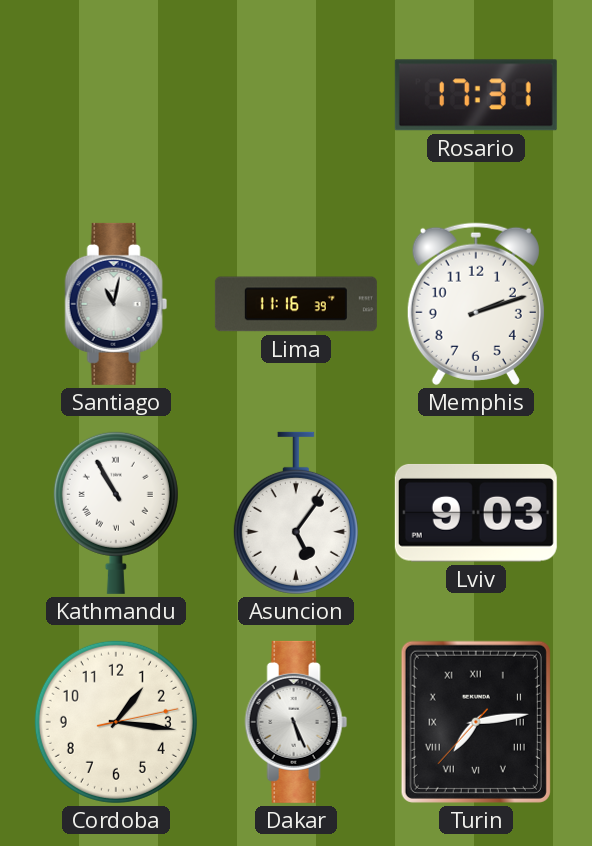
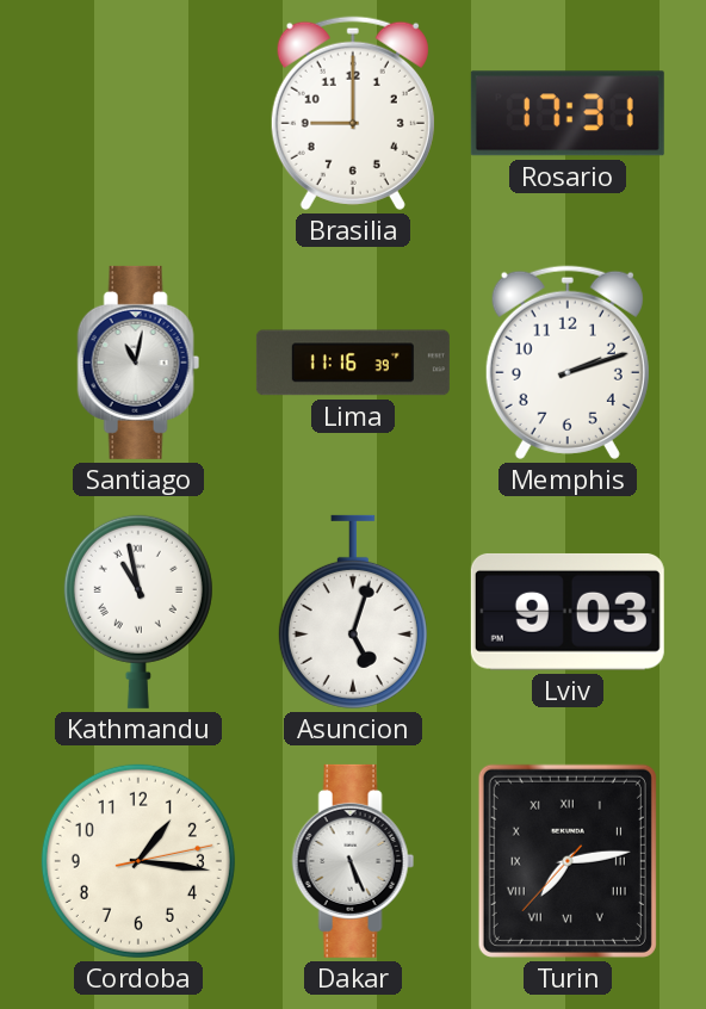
Brasilia: none -> 9:00
Kathmandu: 10:55 -> 10:58
Asuncion: 5:06 -> 5:03
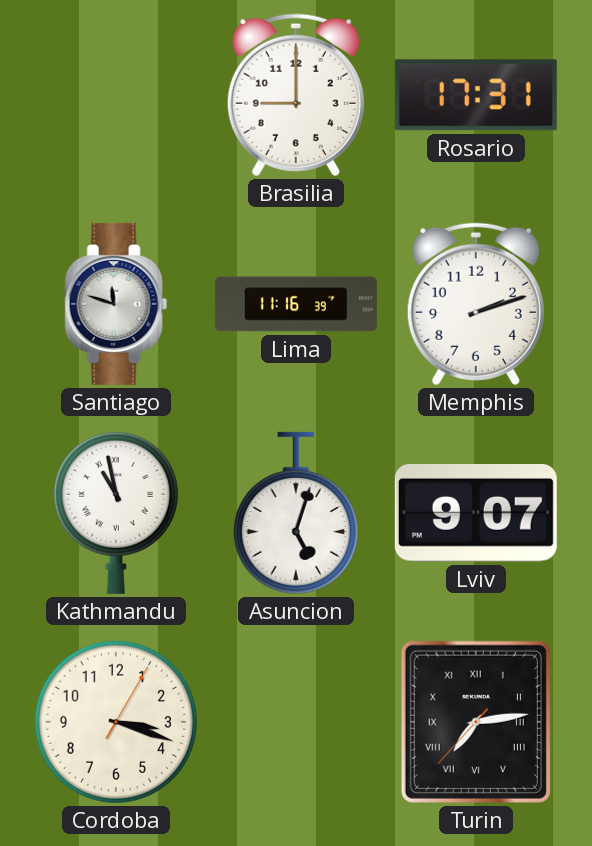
Santiago: 11:02 -> 11:48
Lviv: 9:03 -> 9:07
Cordoba: 1:16 -> 3:18
Dakar: 5:26 -> none
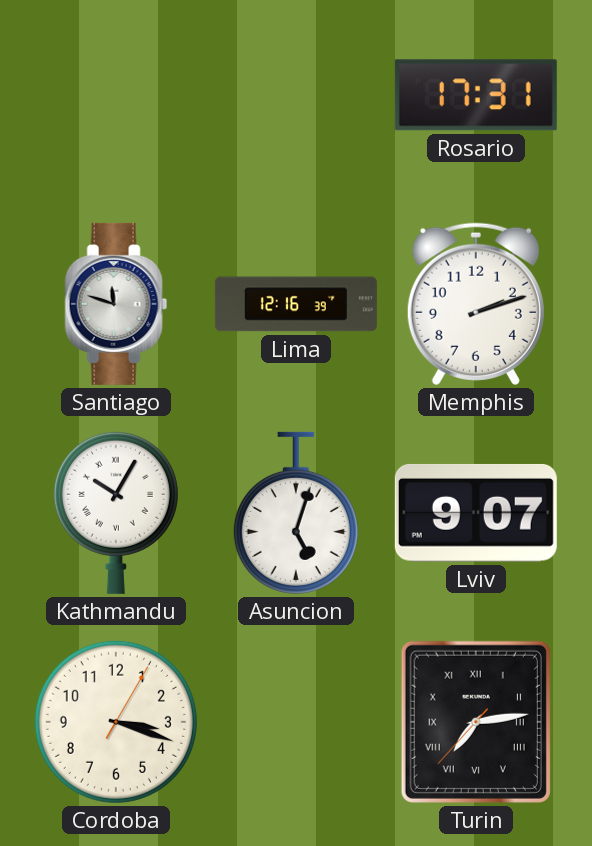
Brasilia: 9:00 -> none
Lima: 11:16 -> 12:16
Kathmandu: 10:58 -> 10:05
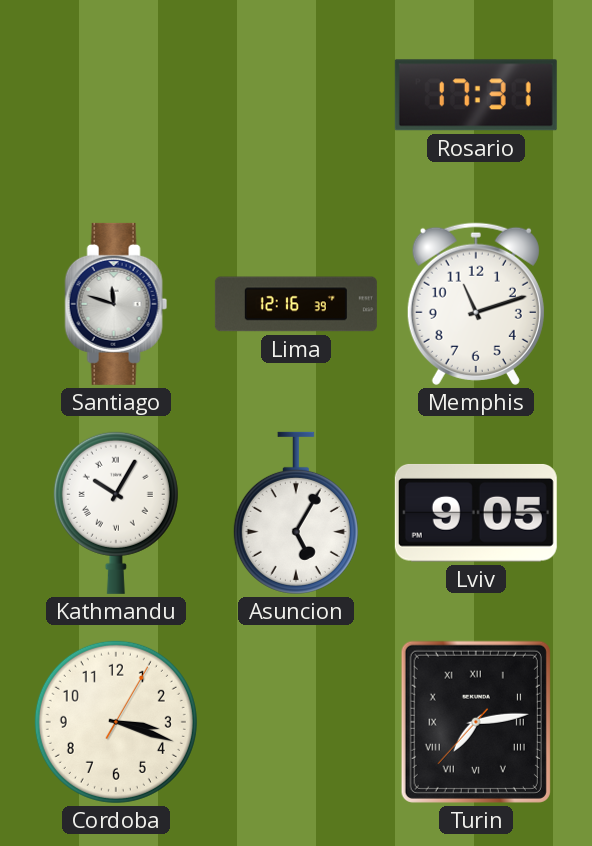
Memphis: 2:12 -> 11:12
Asuncion: 5:03 -> 5:05
Lviv: 9:07 -> 9:05
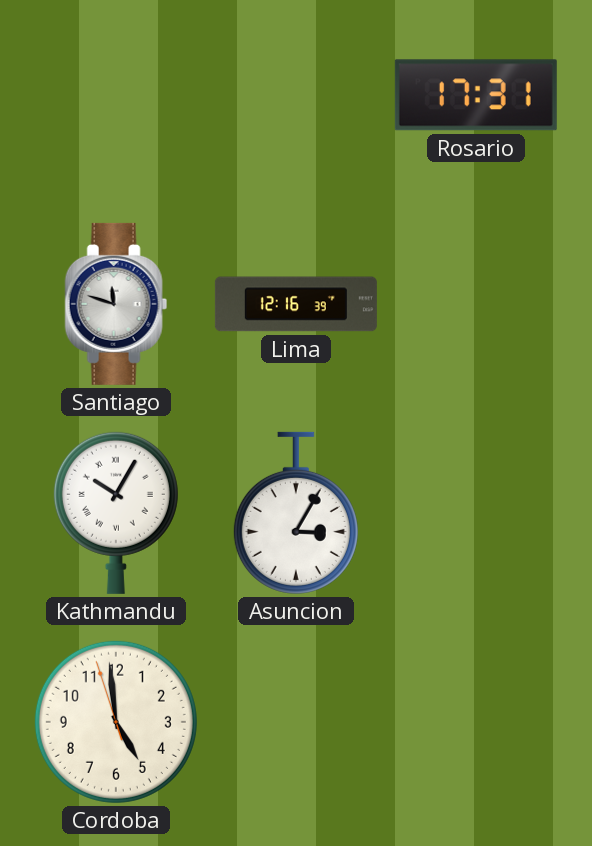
Memphis: 11:12 -> none
Asuncion: 5:05 -> 3:05
Lviv: 9:05 -> none
Cordoba: 3:18 -> 4:58
Turin: 7:13 -> none
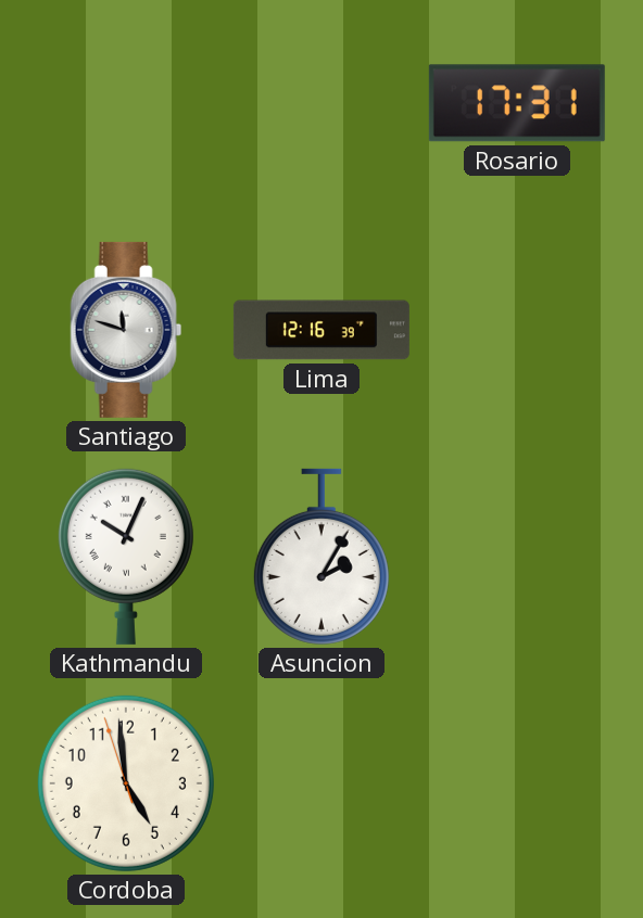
Kathmandu: 10:05 -> 10:04
Asuncion: 3:05 -> 2:05
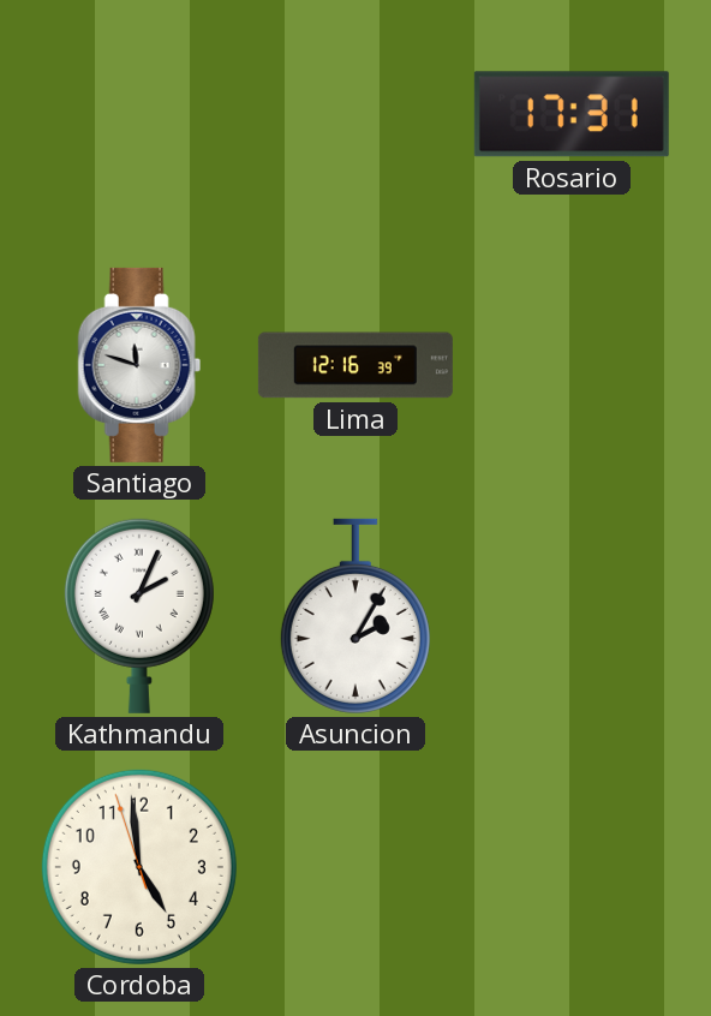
Kathmandu: 10:04 -> 2:04
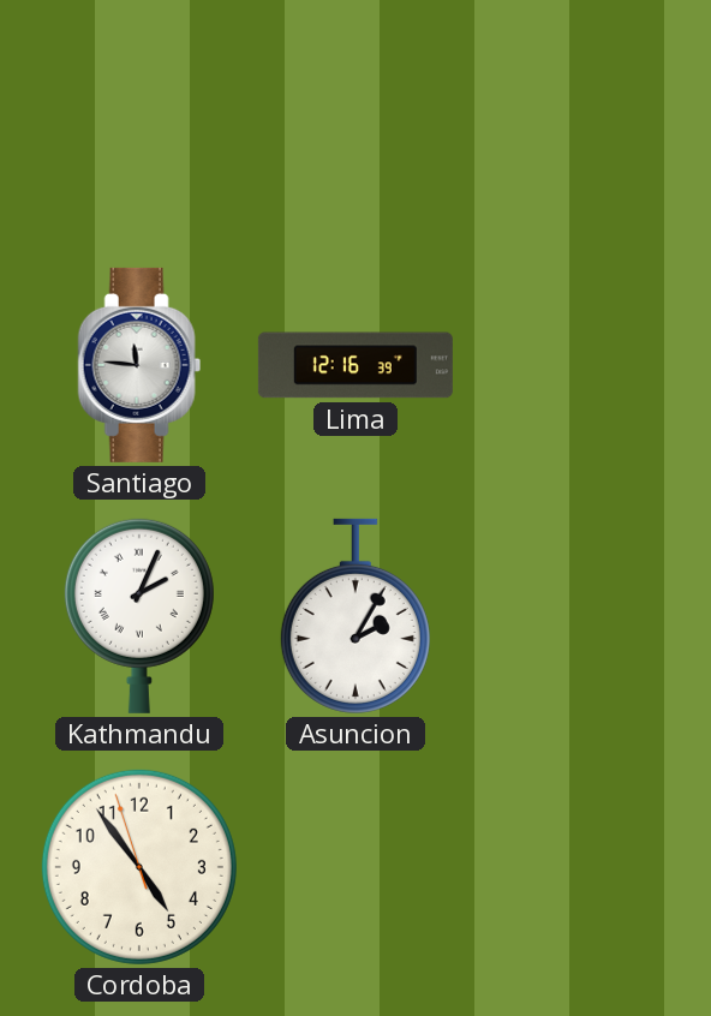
Rosario: 17:31 -> none
Santiago: 11:48 -> 11:46
Cordoba: 4:58 -> 4:53
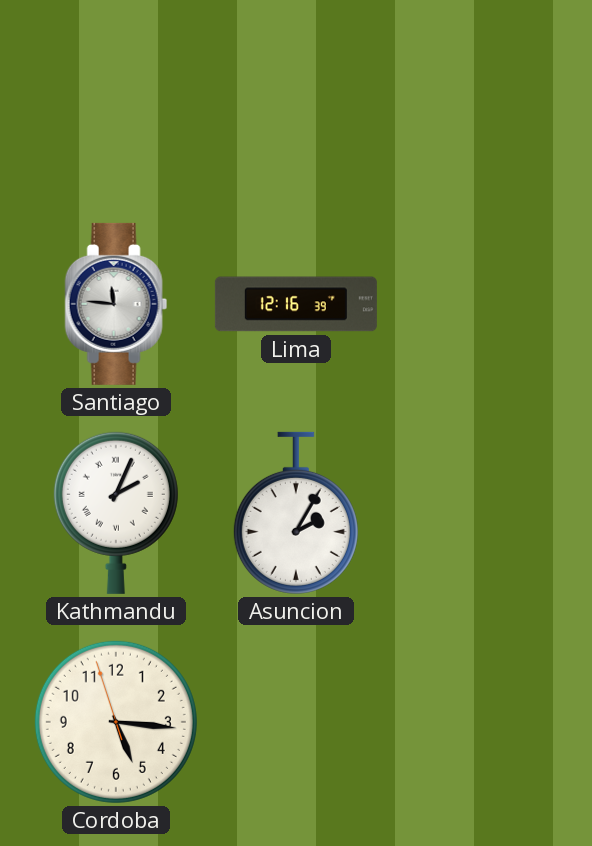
Cordoba: 4:53 -> 5:15
